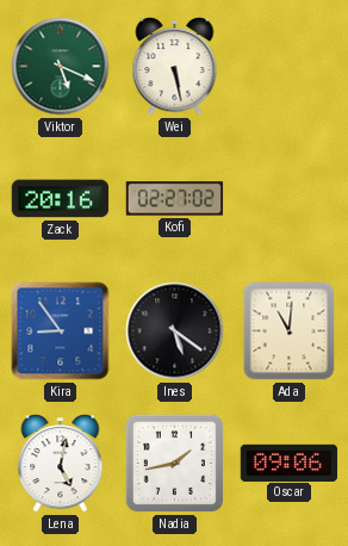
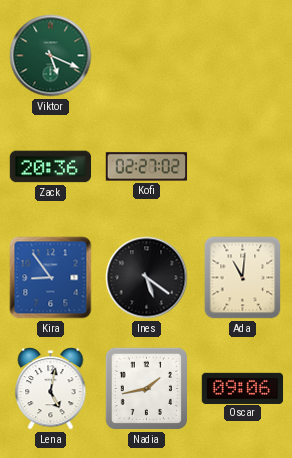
Wei: 5:28 -> none
Zack: 20:16 -> 20:36
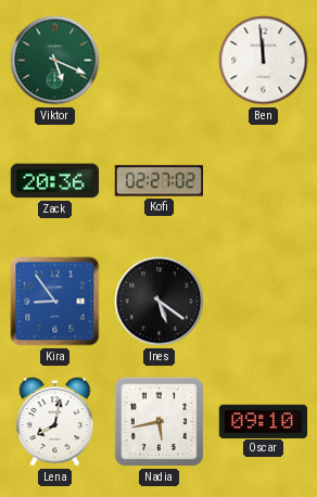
Ben: none -> 11:59
Ada: 11:01 -> none
Lena: 5:02 -> 8:02
Nadia: 1:43 -> 5:43
Oscar: 09:06 -> 09:10
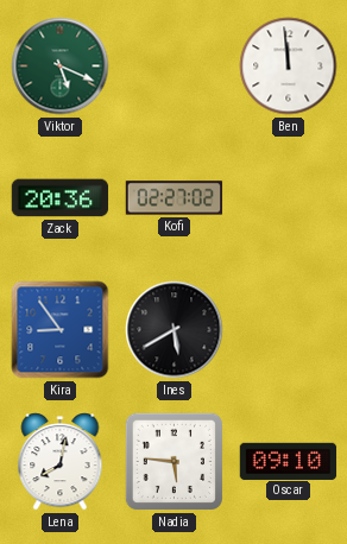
Ines: 5:21 -> 5:40
Nadia: 5:43 -> 5:46
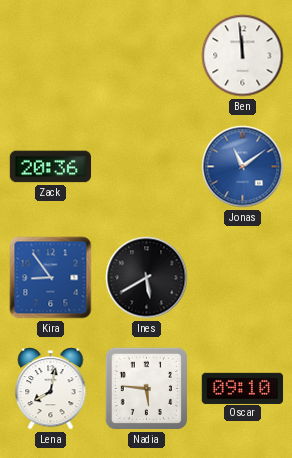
Viktor: 5:19 -> none
Kofi: 02:27 -> none
Jonas: none -> 11:09
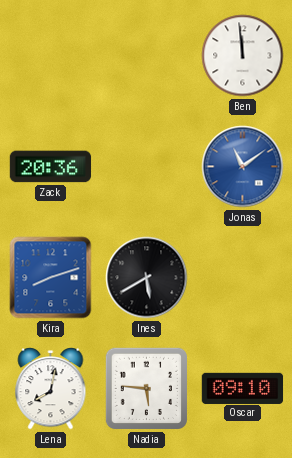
Kira: 8:54 -> 8:12
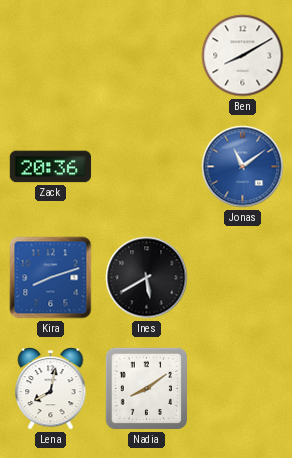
Ben: 11:59 -> 8:10
Nadia: 5:46 -> 8:09
Oscar: 09:10 -> none
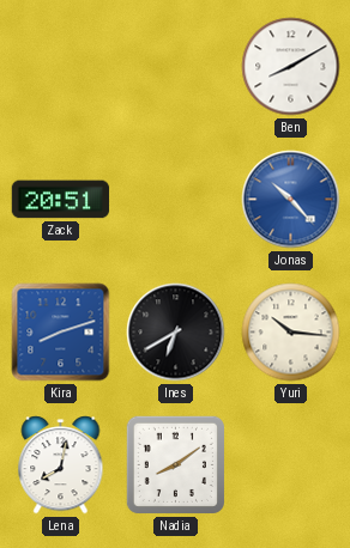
Zack: 20:36 -> 20:51
Jonas: 11:09 -> 10:23
Ines: 5:40 -> 6:40
Yuri: none -> 10:16
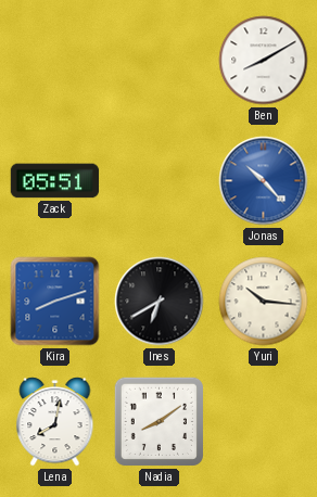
Zack: 20:51 -> 05:51
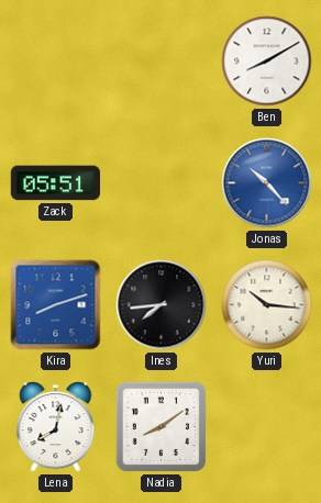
Ines: 6:40 -> 7:44
